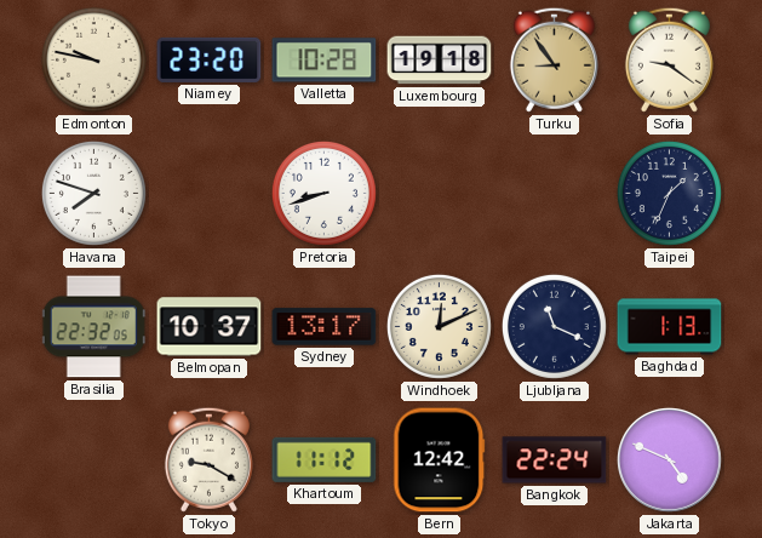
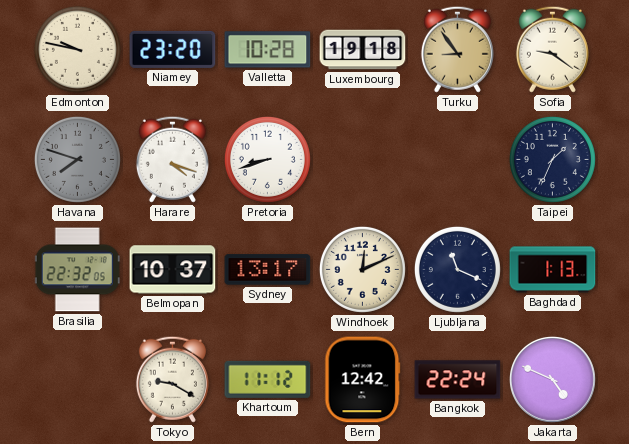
Havana dial: white -> grey
Harare: none -> 4:18
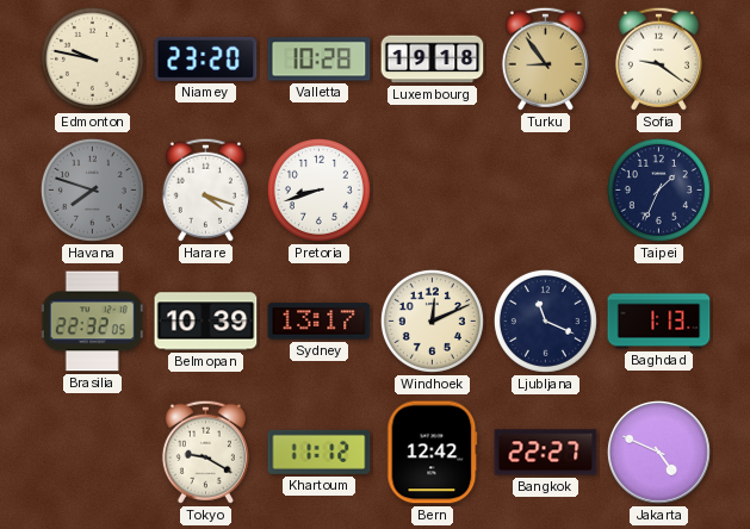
Belmopan: 10:37 -> 10:39
Bangkok: 22:24 -> 22:27
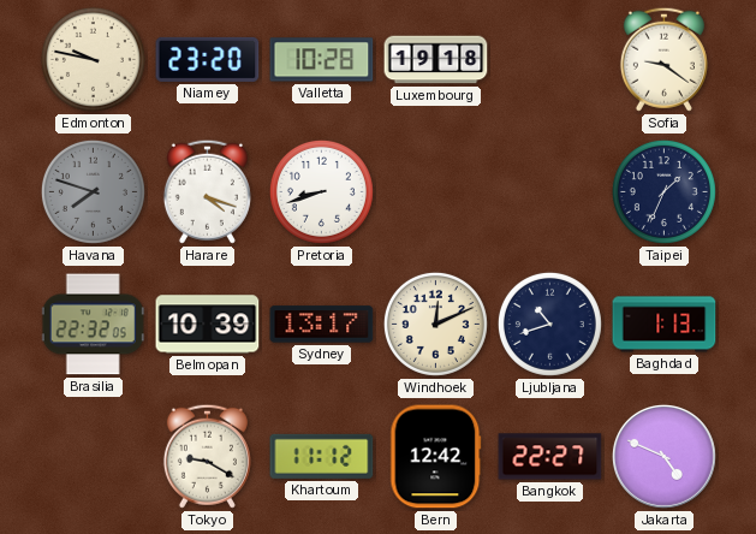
Turku: 8:54 -> none
Ljubljana: 11:19 -> 10:42
